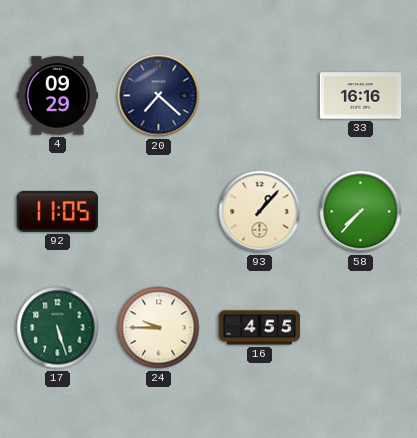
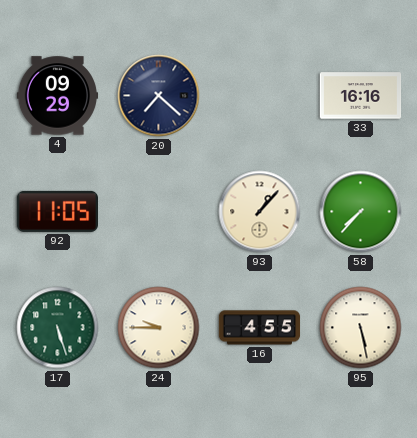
95: none -> 5:28
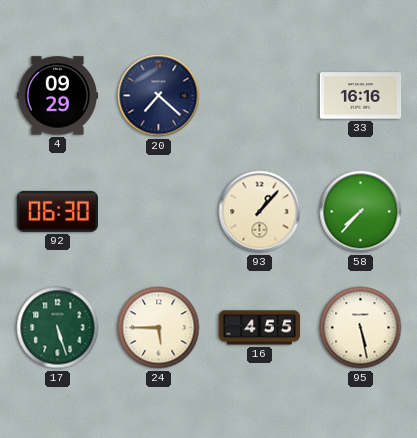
92: 11:05 -> 06:30
24: 9:45 -> 5:45
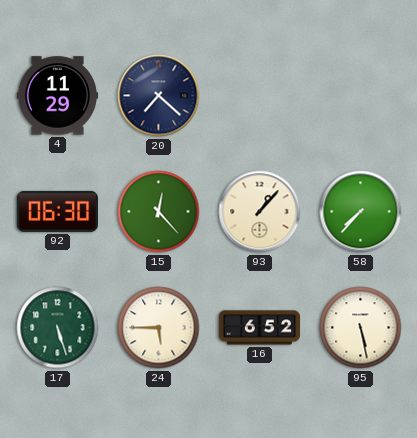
4: 09:29 -> 11:29
33: 16:16 -> none
15: none -> 12:23
16: 4:55 -> 6:52
